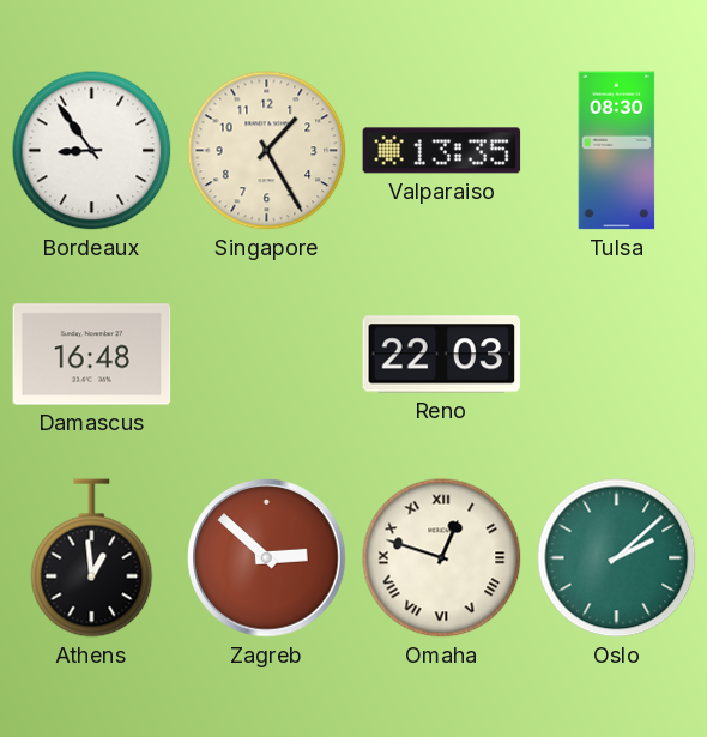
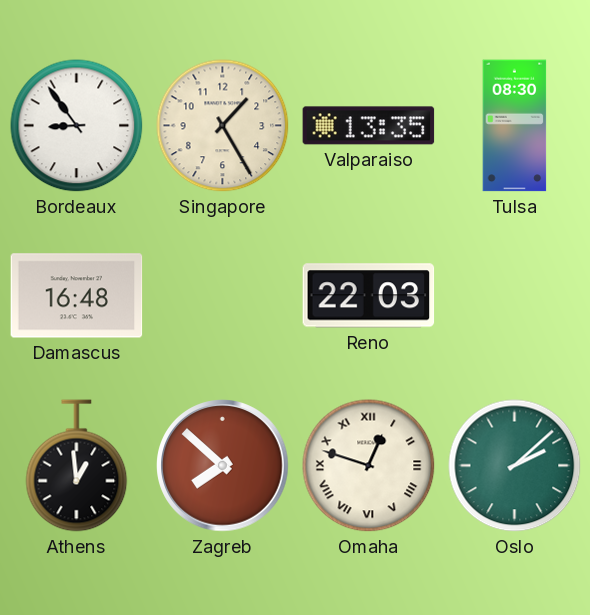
Zagreb: 2:52 -> 7:52
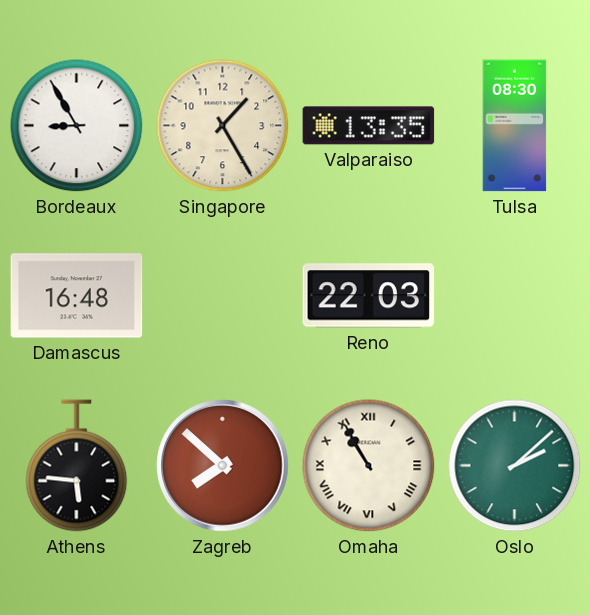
Bordeaux: 8:54 -> 8:55
Athens: 12:59 -> 5:46
Omaha: 12:48 -> 10:55
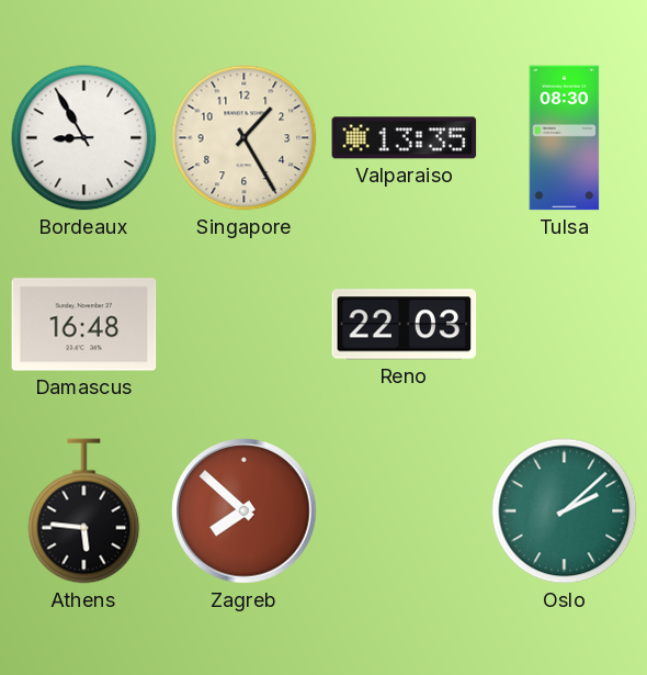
Omaha: 10:55 -> none
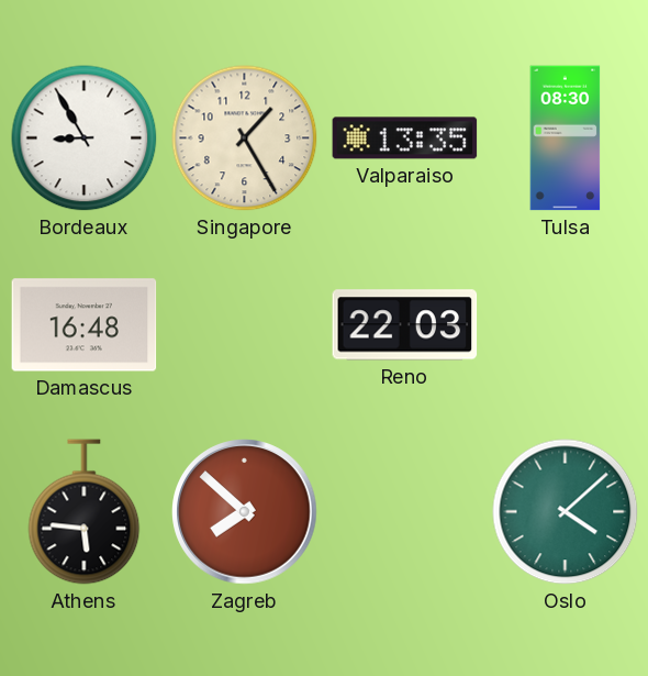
Oslo: 2:08 -> 4:08
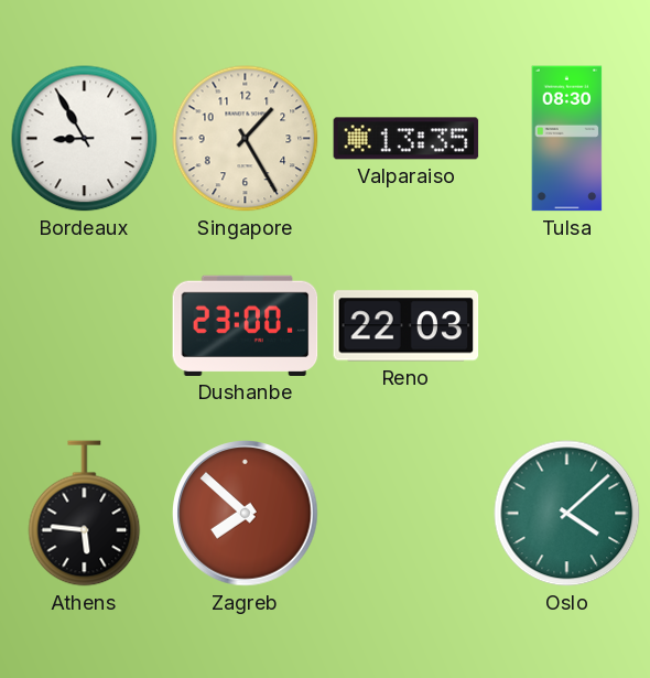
Damascus: 16:48 -> none
Dushanbe: none -> 23:00
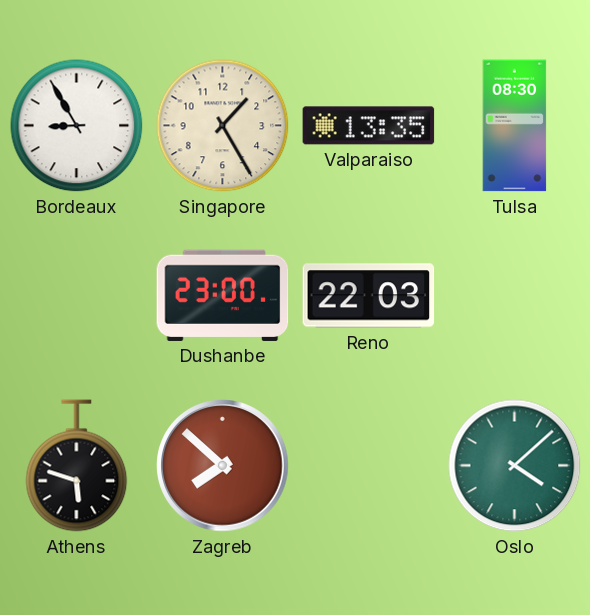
Athens: 5:46 -> 5:48
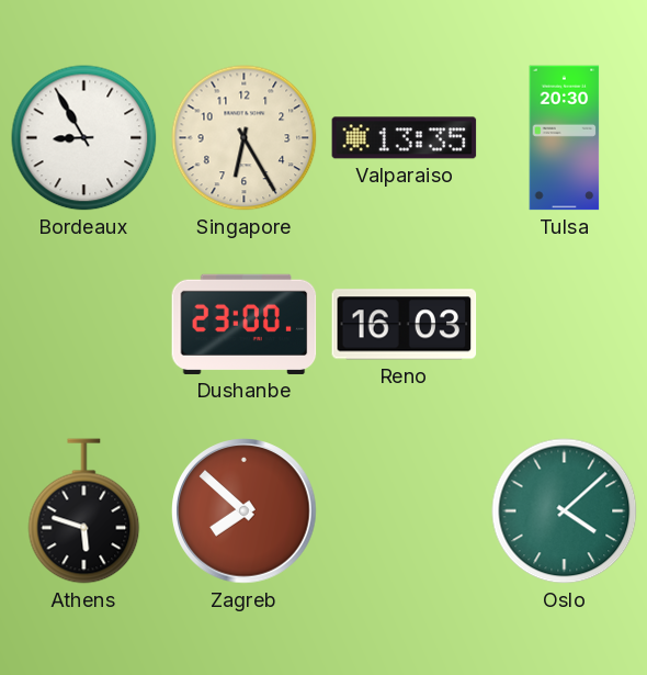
Singapore: 1:25 -> 6:25
Tulsa: 08:30 -> 20:30
Reno: 22:03 -> 16:03
